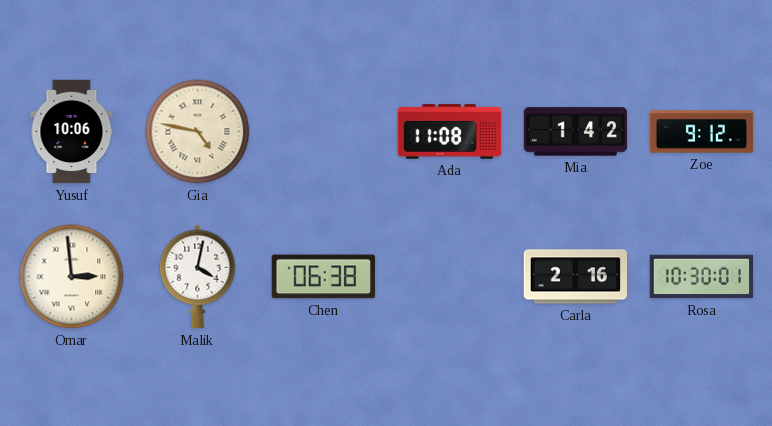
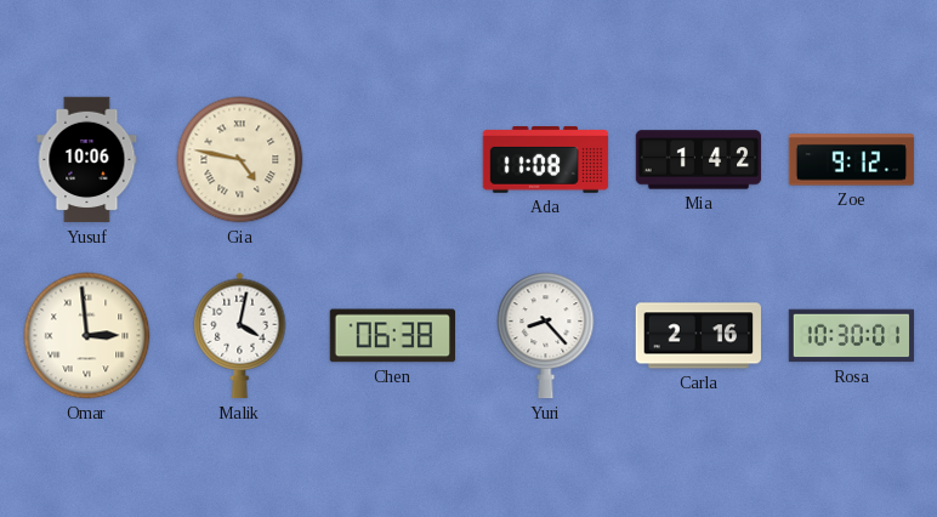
Yuri: none -> 8:23
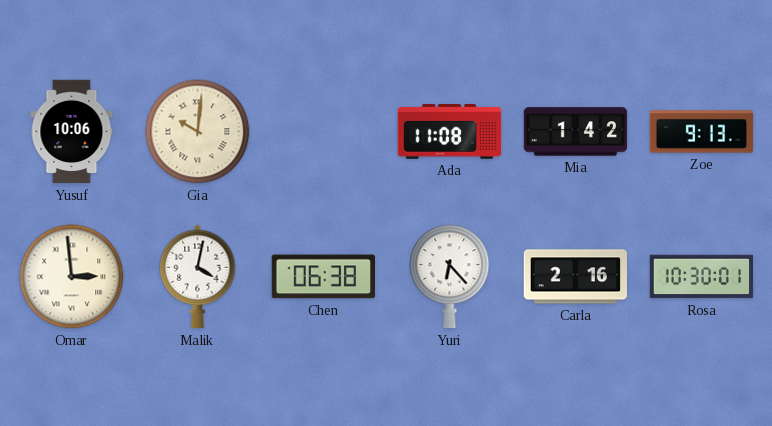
Gia: 4:47 -> 10:01
Zoe: 9:12 -> 9:13
Yuri: 8:23 -> 6:23
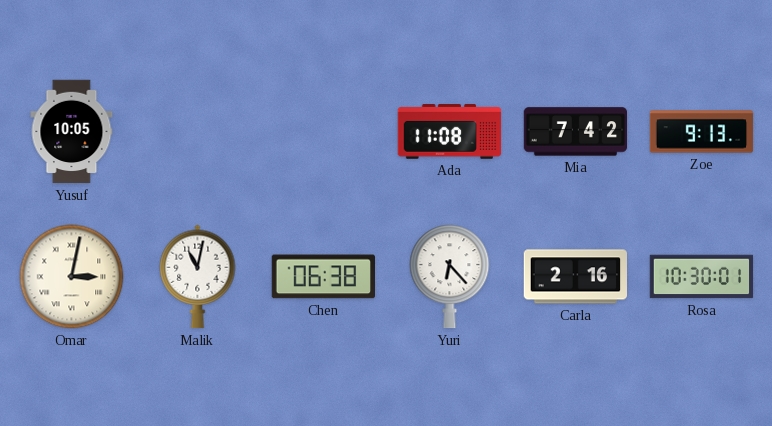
Yusuf: 10:06 -> 10:05
Gia: 10:01 -> none
Mia: 1:42 -> 7:42
Omar: 2:59 -> 3:02
Malik: 4:02 -> 11:02
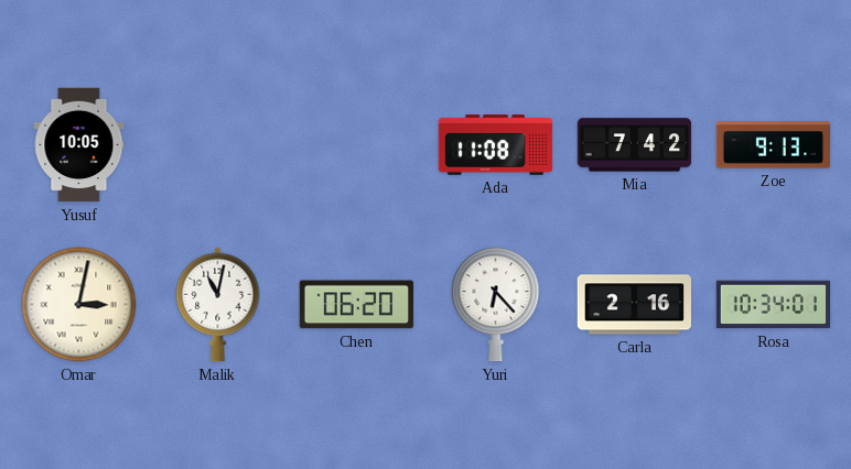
Chen: 06:38 -> 06:20
Rosa: 10:30 -> 10:34
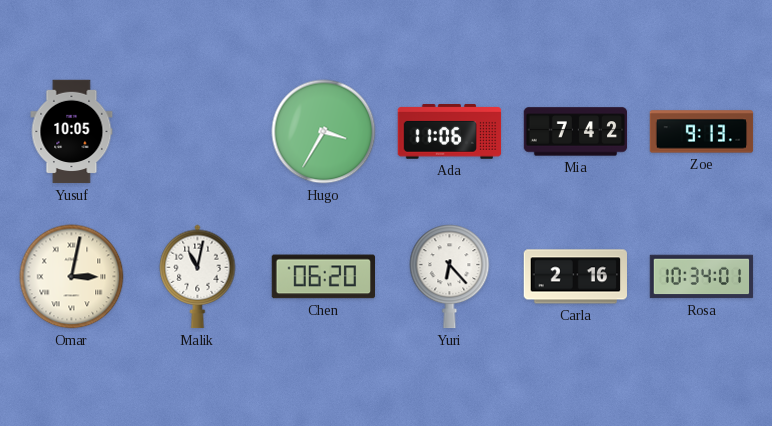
Hugo: none -> 3:35
Ada: 11:08 -> 11:06
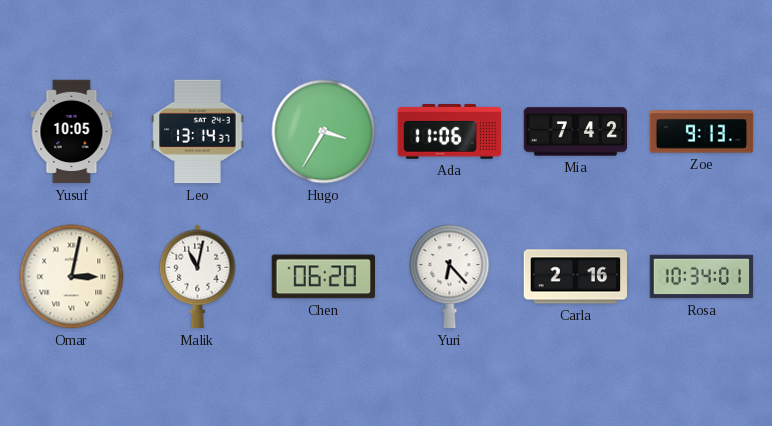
Leo: none -> 13:14
